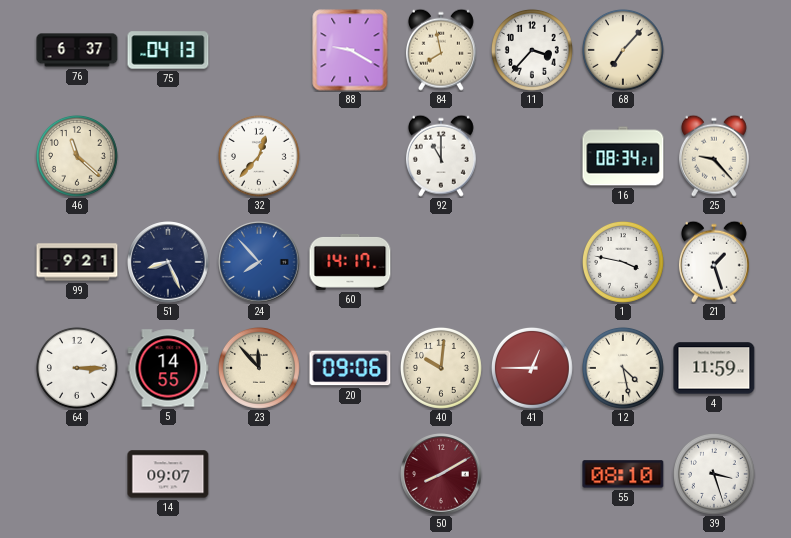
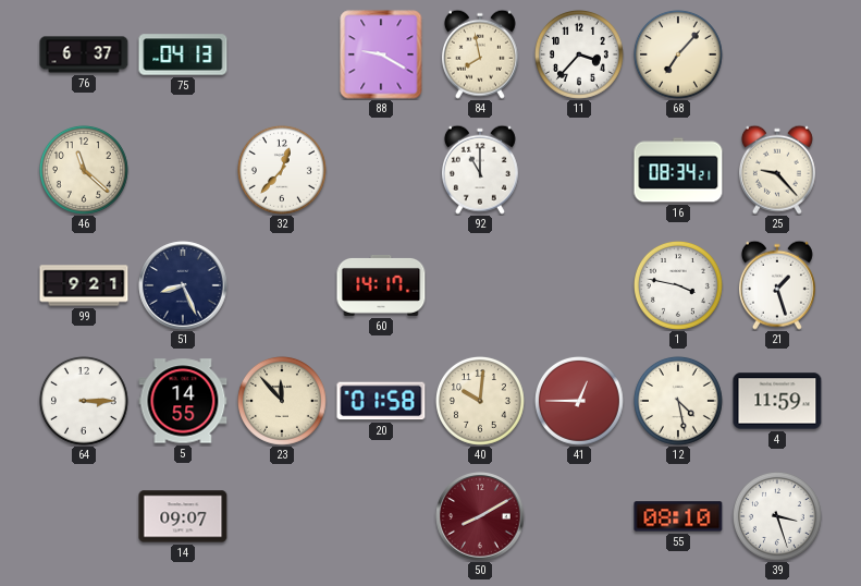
24: 7:53 -> none
20: 09:06 -> 01:58
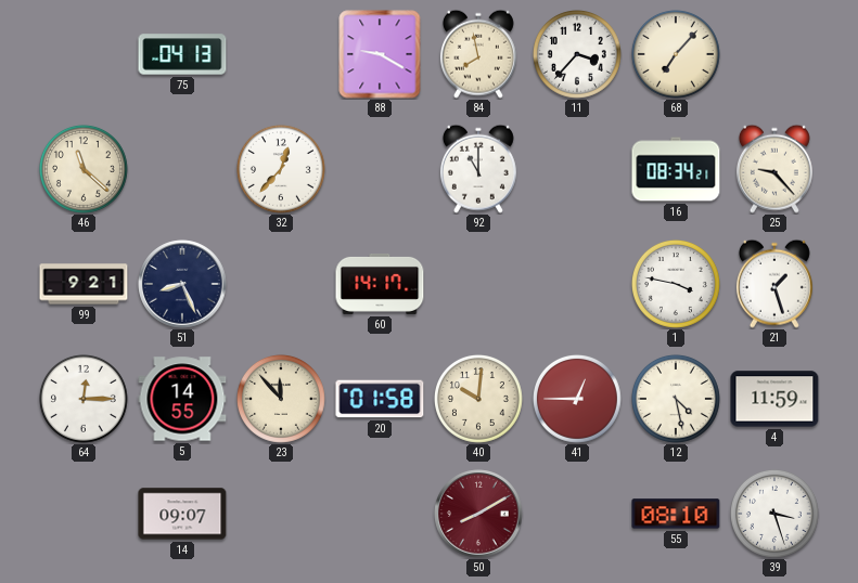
76: 6:37 -> none
64: 3:15 -> 12:15
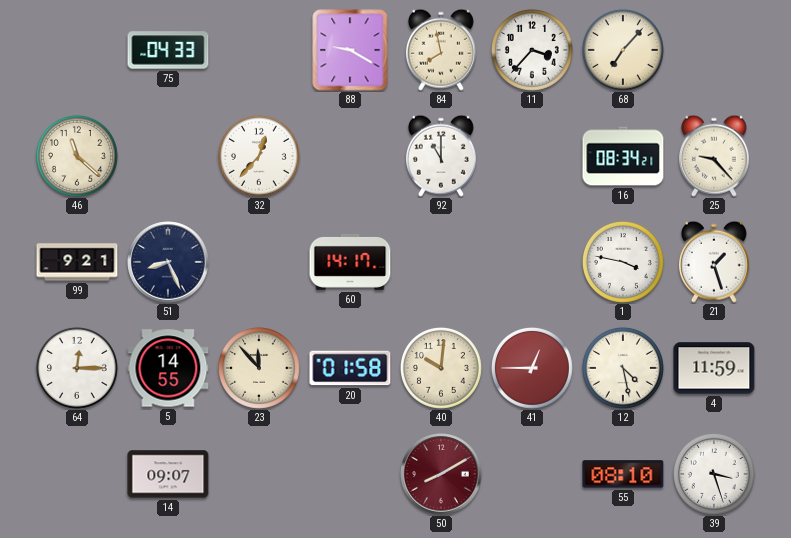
75: 04:13 -> 04:33
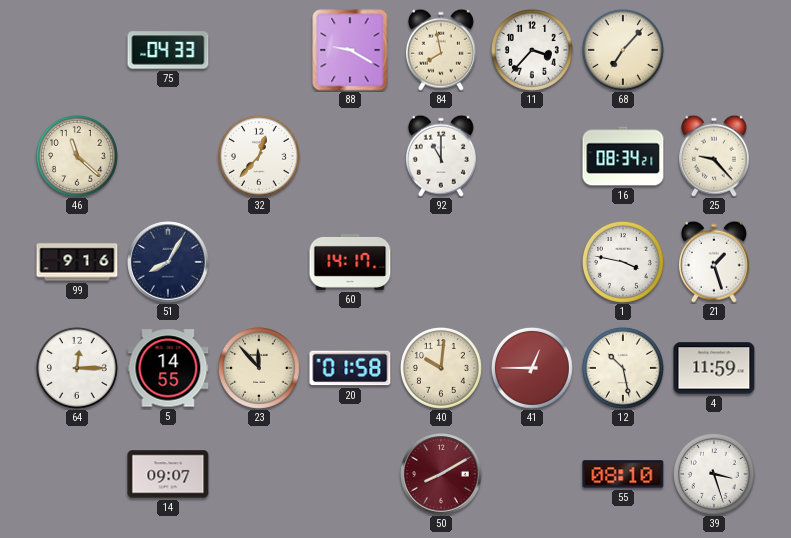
99: 9:21 -> 9:16
51: 8:26 -> 8:05
12: 4:28 -> 10:28
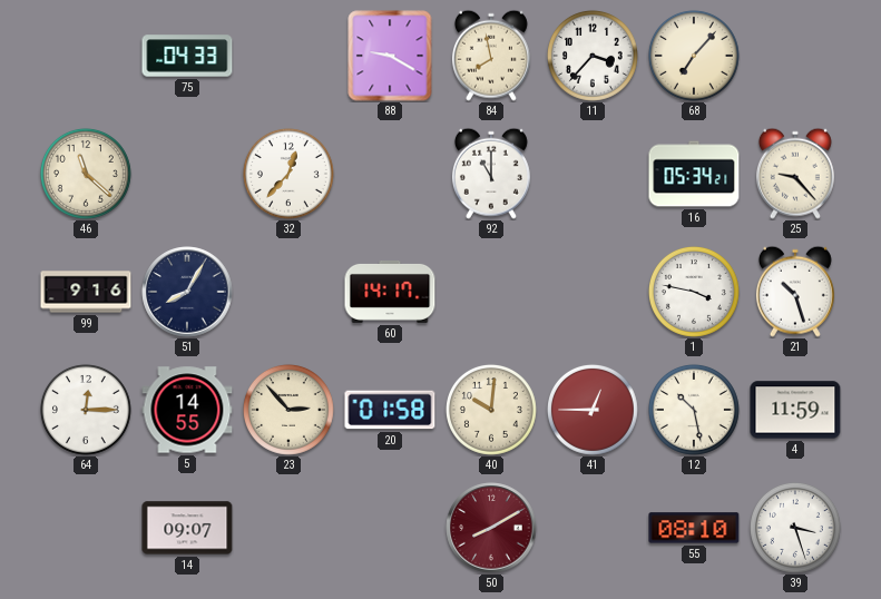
16: 08:34 -> 05:34
21: 1:27 -> 10:27
23: 11:53 -> 2:53
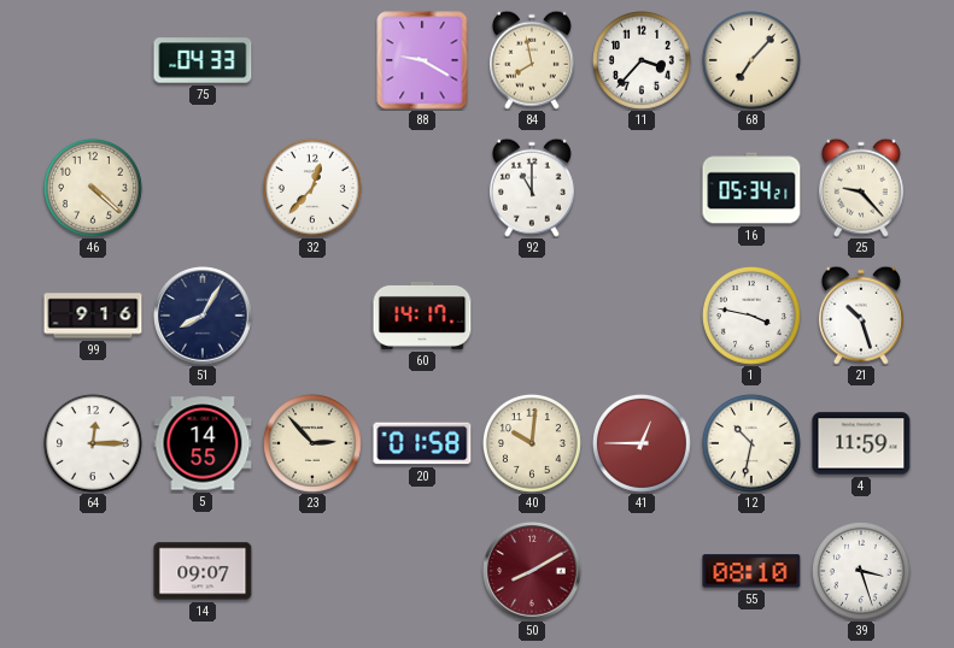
46: 11:22 -> 4:22
12: 10:28 -> 10:32
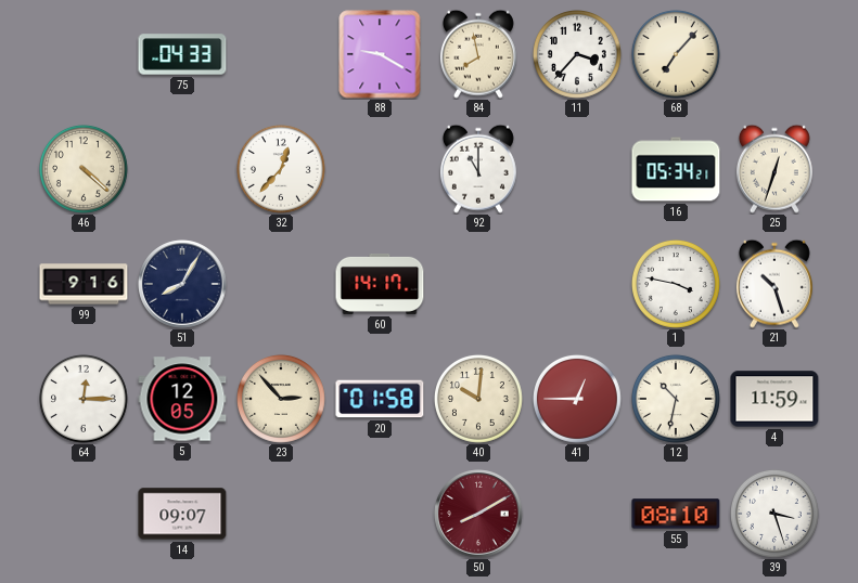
25: 9:23 -> 12:33
5: 14:55 -> 12:05
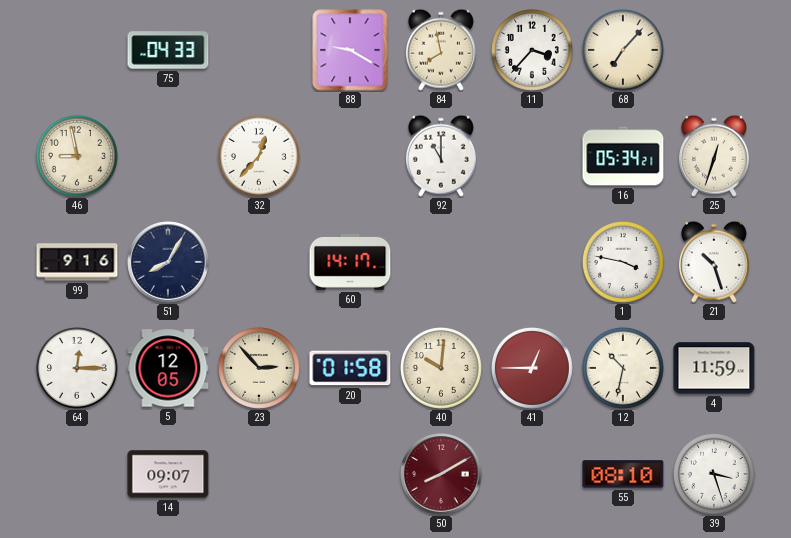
46: 4:22 -> 8:58
